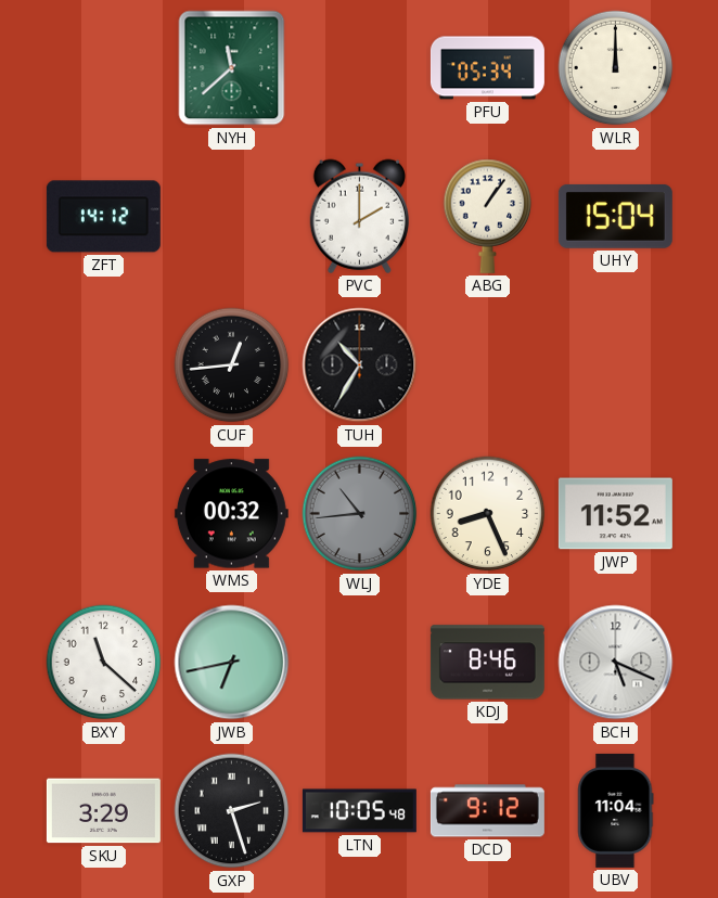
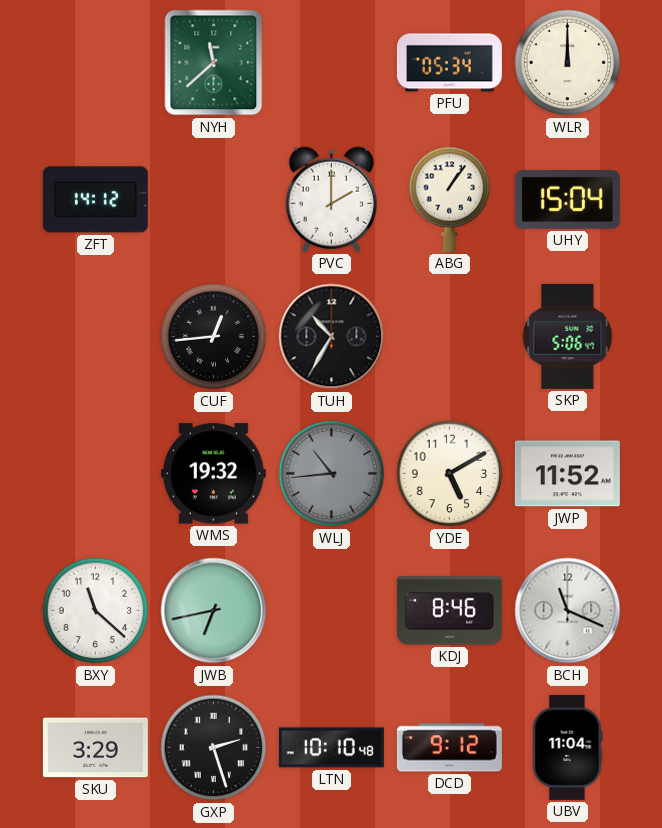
SKP: none -> 5:06
WMS: 00:32 -> 19:32
YDE: 8:26 -> 5:10
BCH: 5:19 -> 11:19
LTN: 10:05 -> 10:10
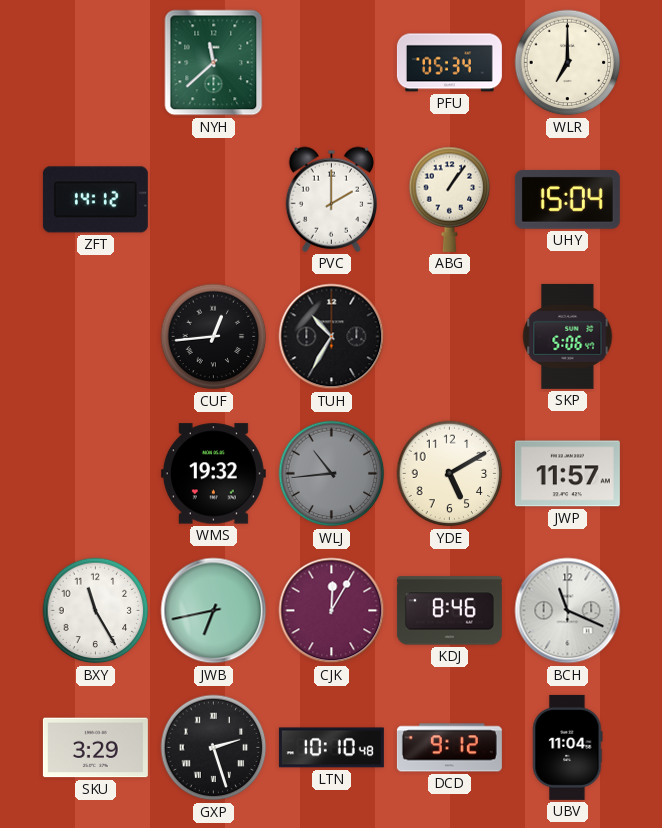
WLR: 12:00 -> 7:00
JWP: 11:52 -> 11:57
BXY: 11:22 -> 11:25
CJK: none -> 12:05
